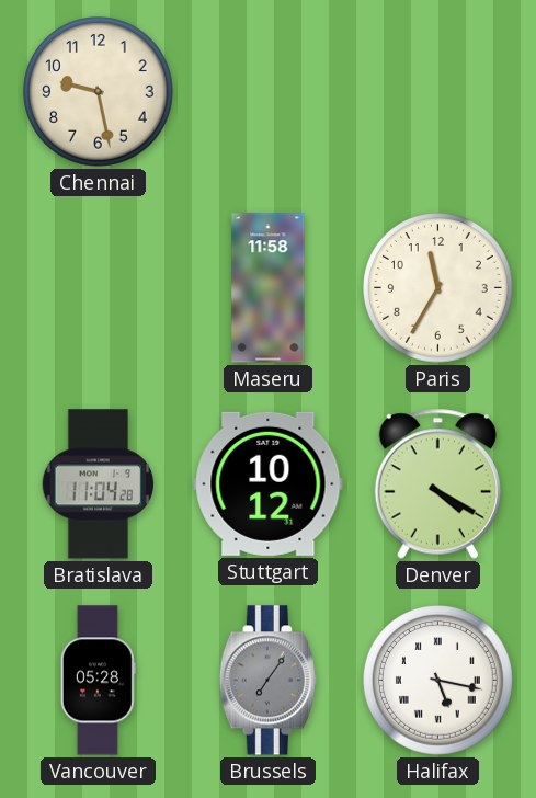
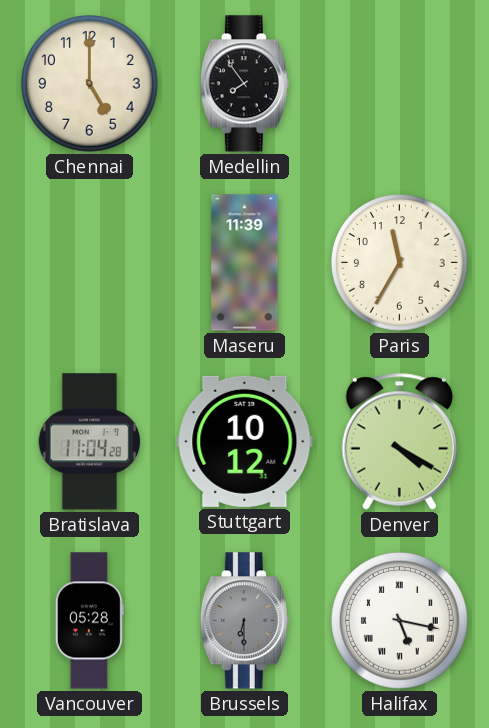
Chennai: 9:28 -> 5:00
Medellin: none -> 7:54
Maseru: 11:58 -> 11:39
Brussels: 7:06 -> 6:30
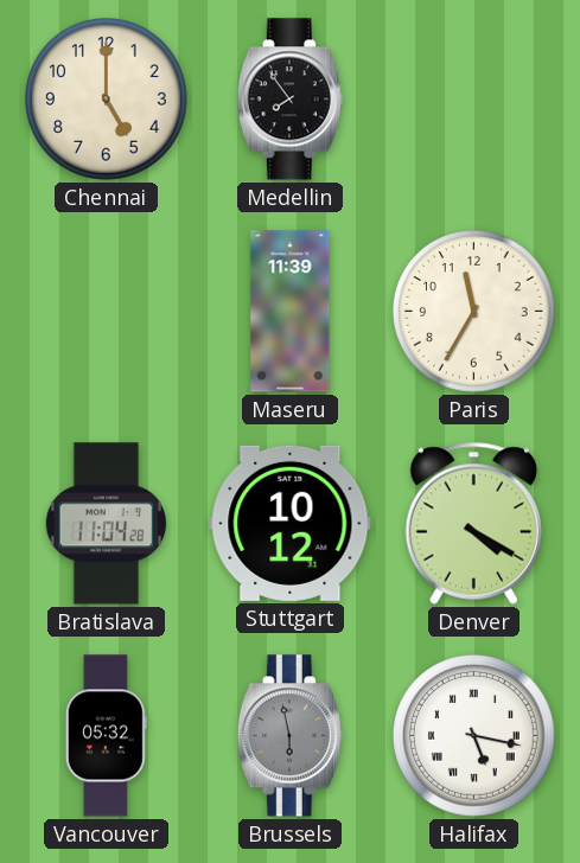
Vancouver: 05:28 -> 05:32
Brussels: 6:30 -> 5:58
